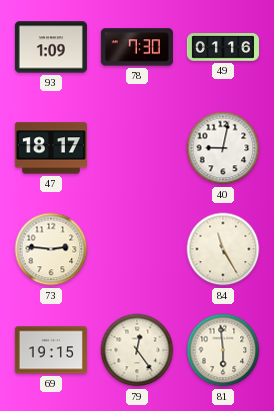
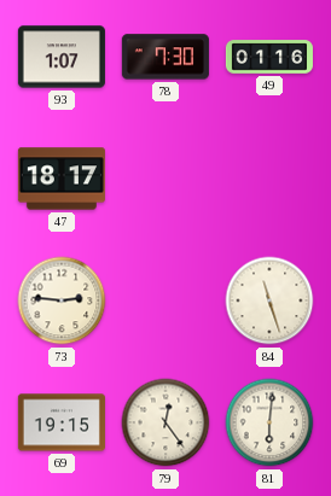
93: 1:09 -> 1:07
40: 9:02 -> none
84: 11:25 -> 11:27
81: 5:59 -> 6:01
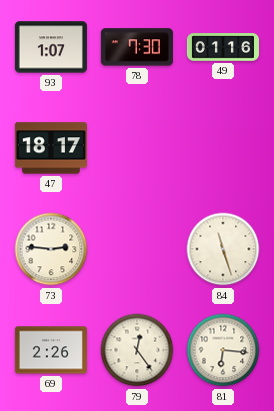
69: 19:15 -> 2:26
81: 6:01 -> 6:16
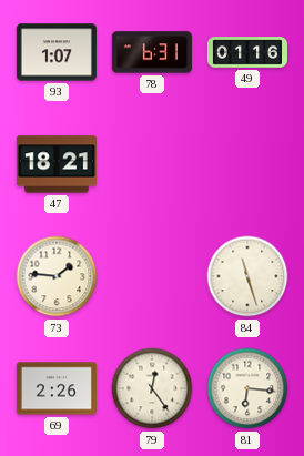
78: 7:30 -> 6:31
47: 18:17 -> 18:21
73: 2:46 -> 1:46
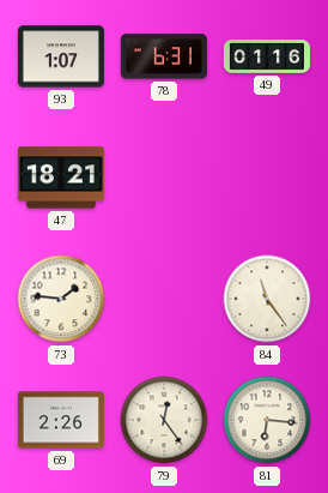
84: 11:27 -> 11:24
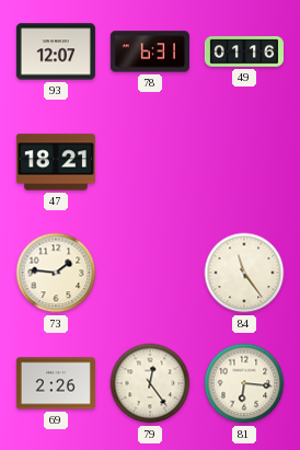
93: 1:07 -> 12:07
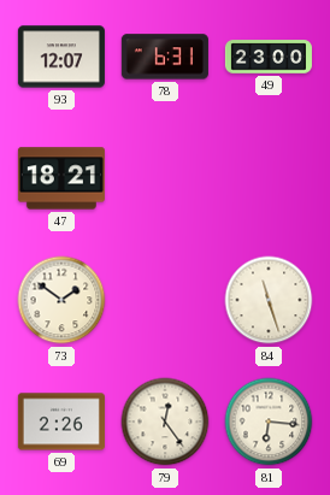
49: 01:16 -> 23:00
73: 1:46 -> 1:51
84: 11:24 -> 11:27
